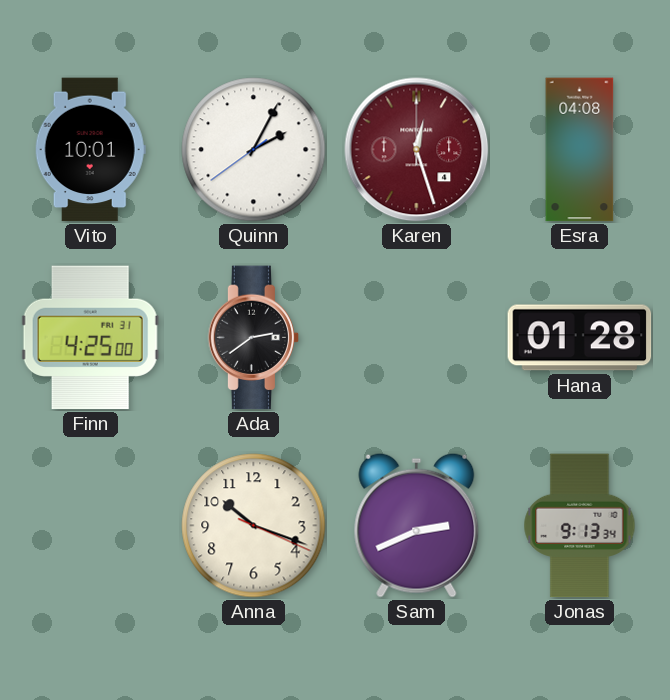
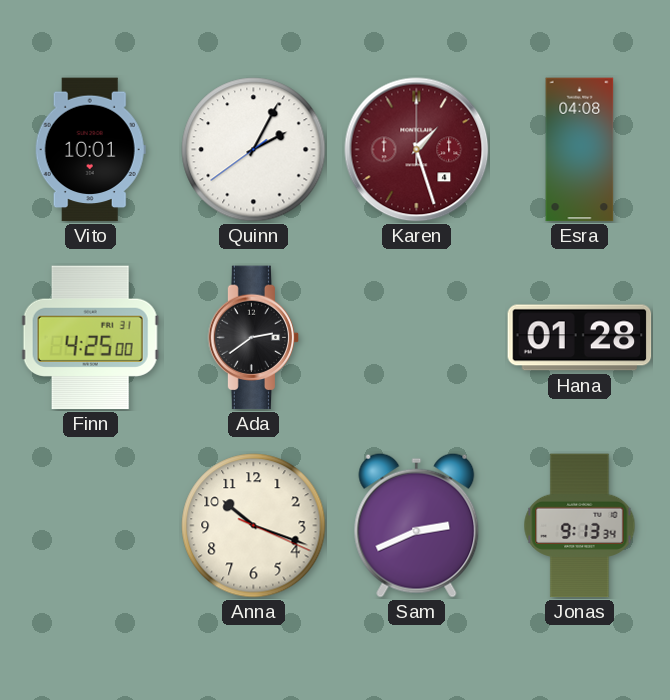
Karen: 12:27 -> 1:27
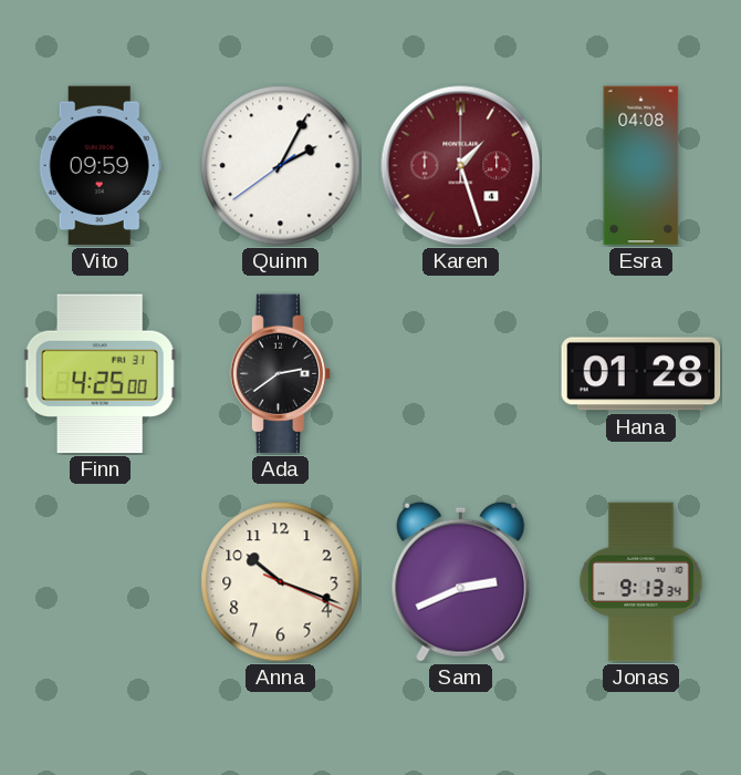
Vito: 10:01 -> 09:59
